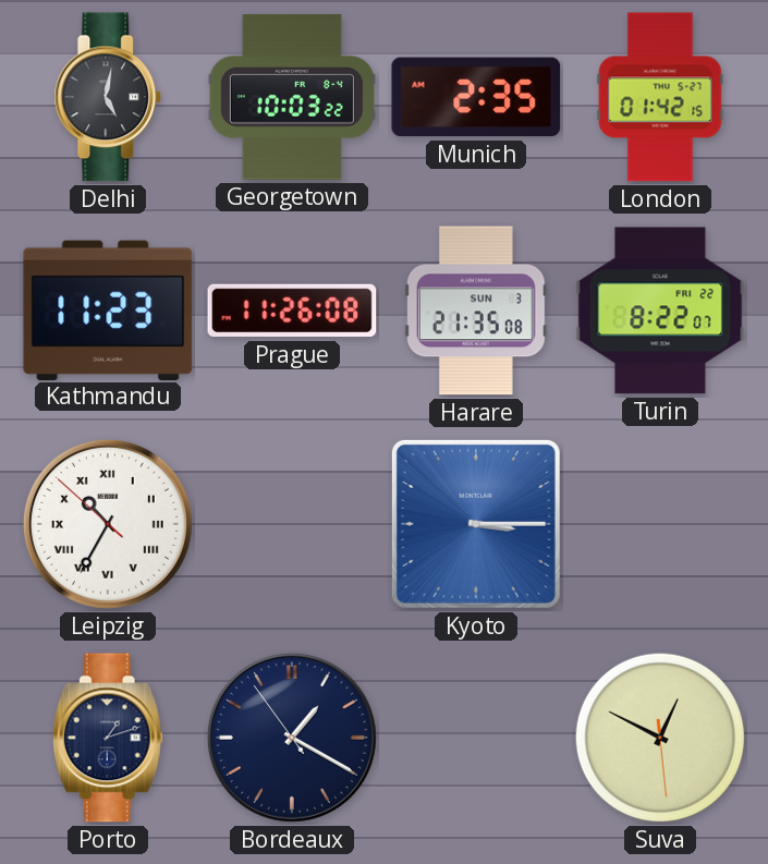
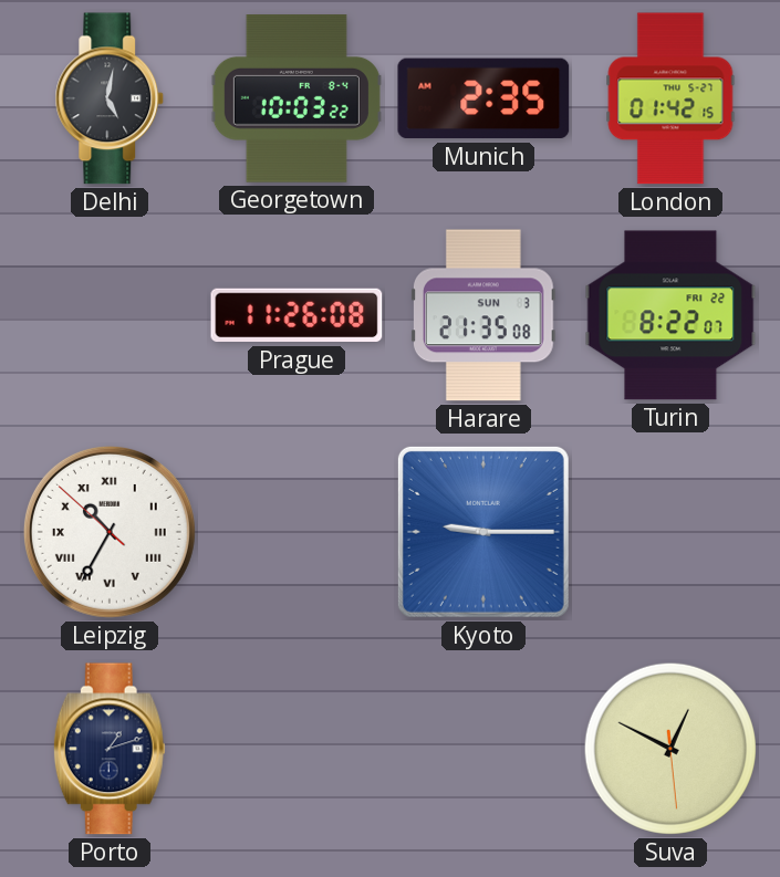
Kathmandu: 11:23 -> none
Kyoto: 3:15 -> 9:15
Bordeaux: 1:19 -> none
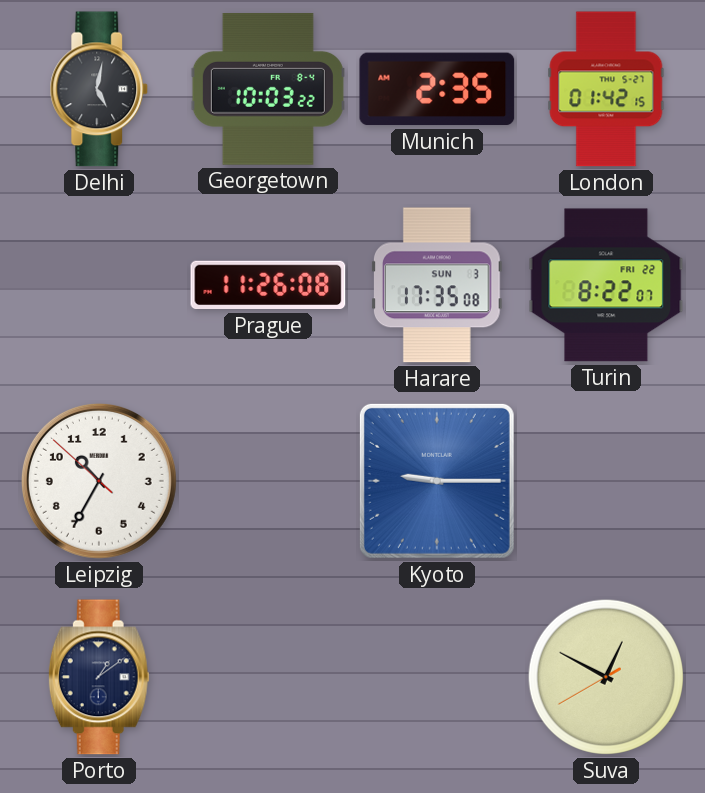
Harare: 21:35 -> 17:35
Leipzig numerals: Roman -> Arabic
Porto: 1:12 -> 1:09
Suva: 12:49:29 -> 12:49:40
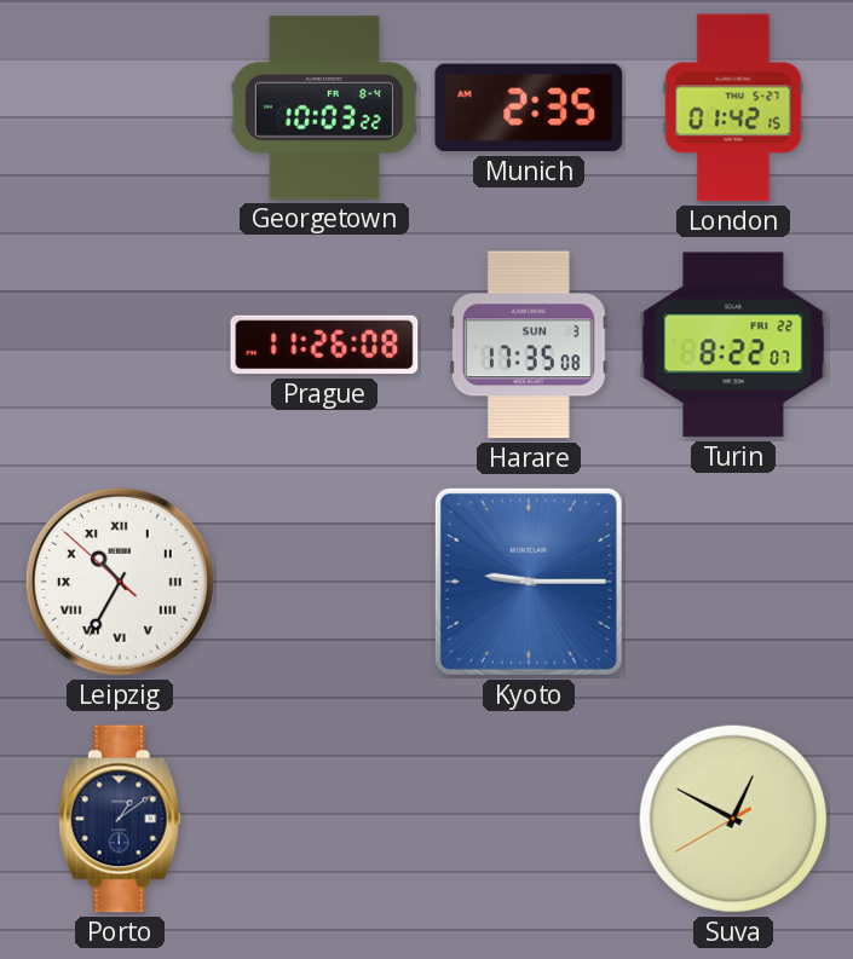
Delhi: 5:02 -> none
Leipzig numerals: Arabic -> Roman
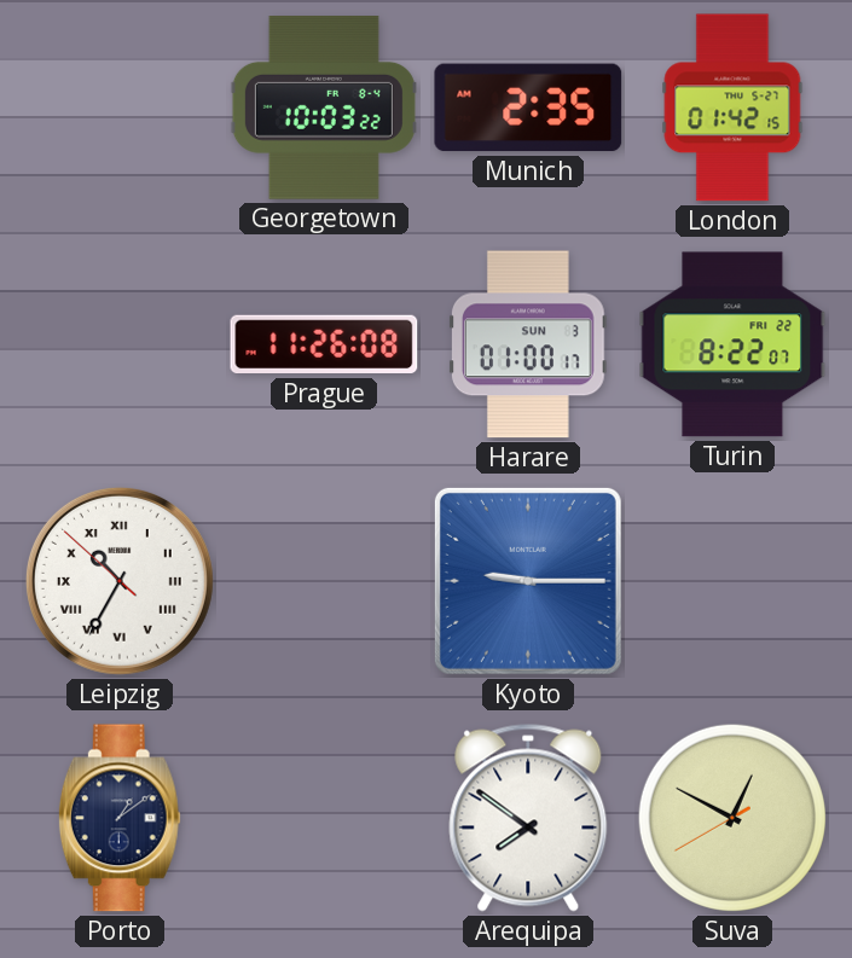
Harare: 17:35 -> 01:00
Arequipa: none -> 7:51
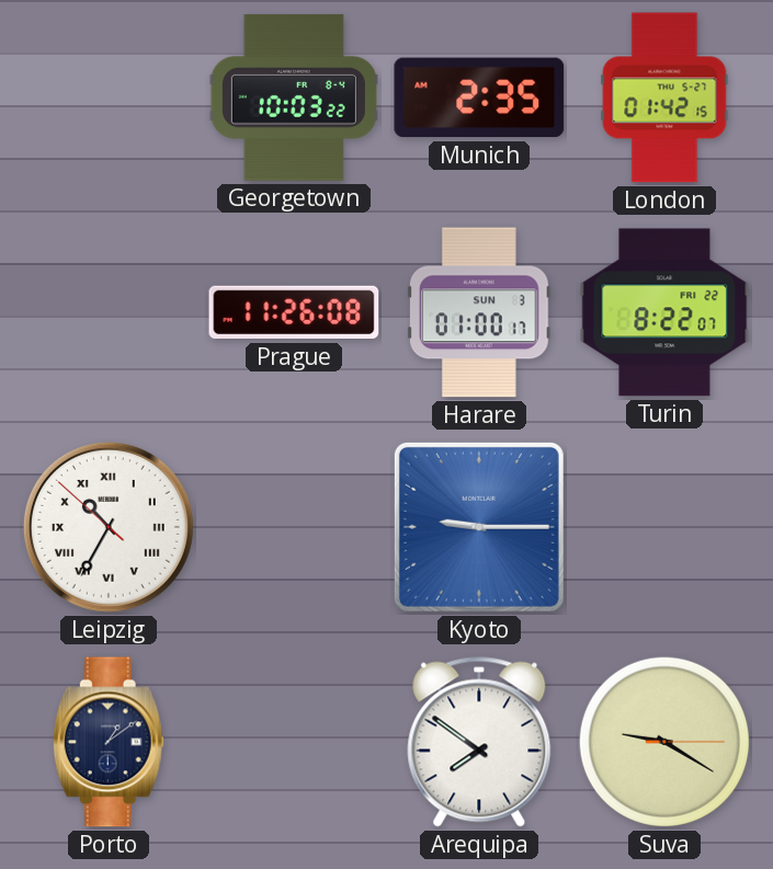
Suva: 12:49 -> 9:20
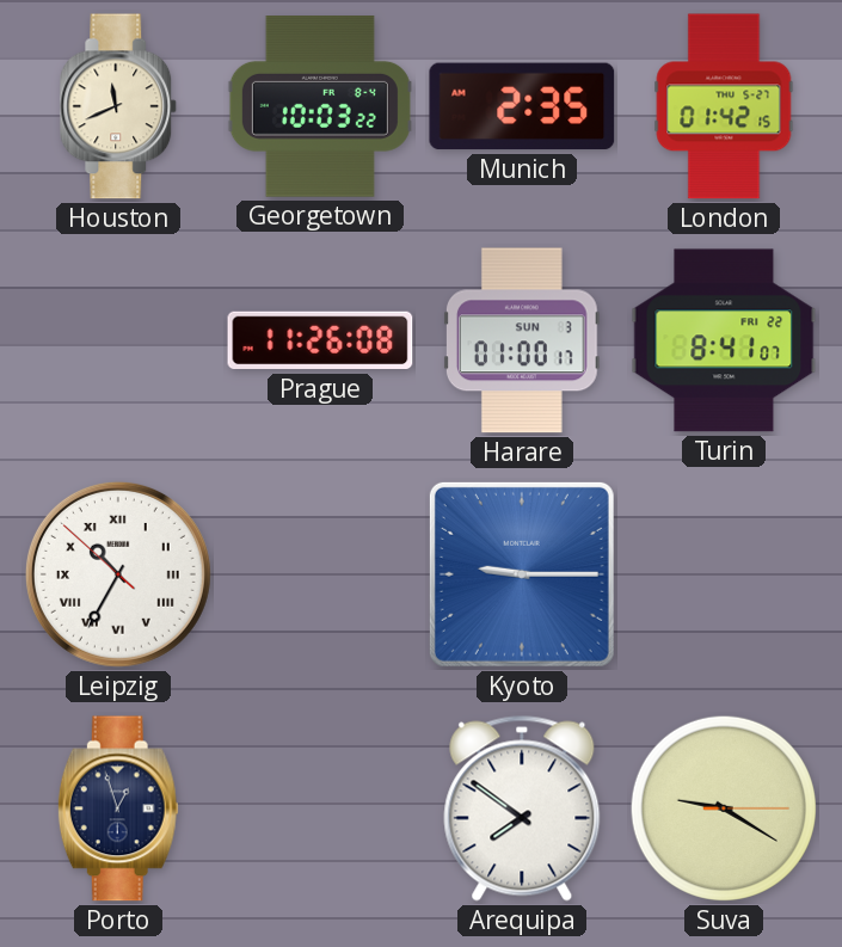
Houston: none -> 11:41
Turin: 8:22 -> 8:41
Porto: 1:09 -> 12:57
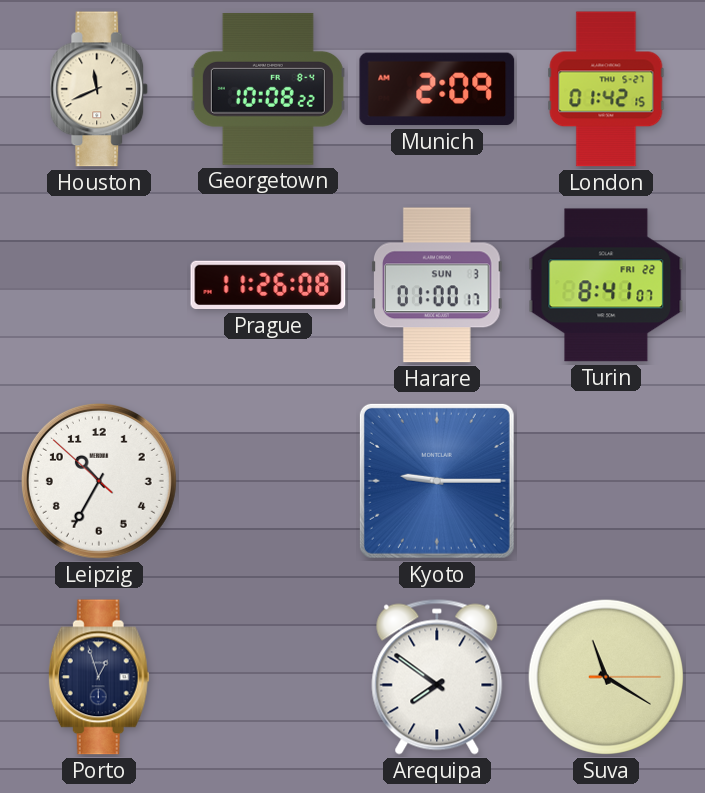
Georgetown: 10:03 -> 10:08
Munich: 2:35 -> 2:09
Leipzig numerals: Roman -> Arabic
Suva: 9:20 -> 11:20
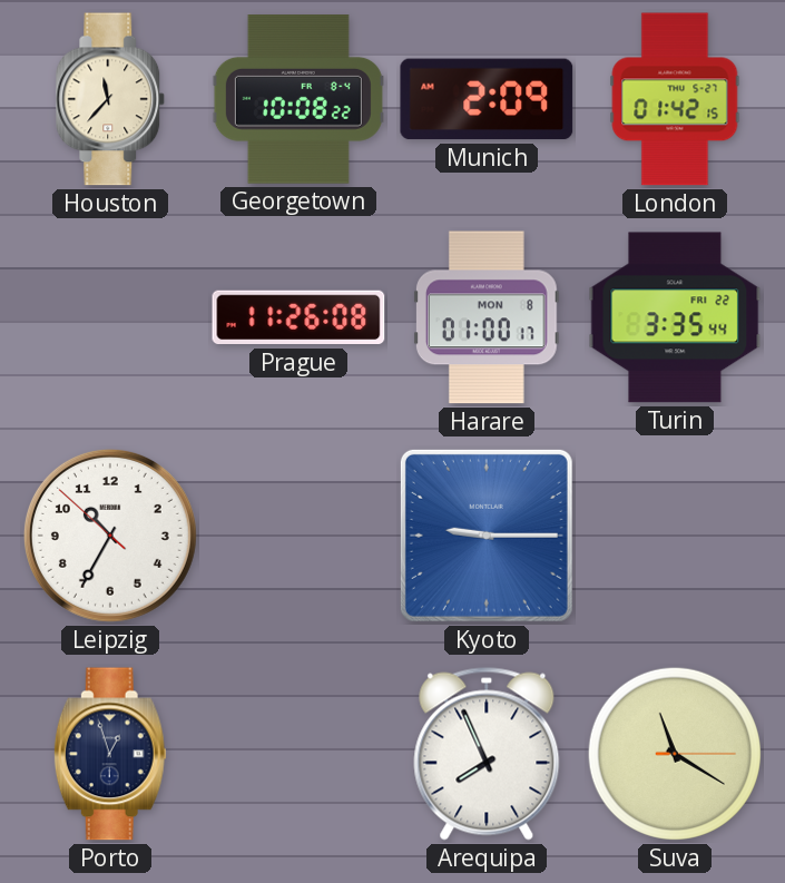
Houston: 11:41 -> 11:37
Harare date: SUN 3 -> MON 8
Turin: 8:41 -> 3:35
Arequipa: 7:51 -> 7:56
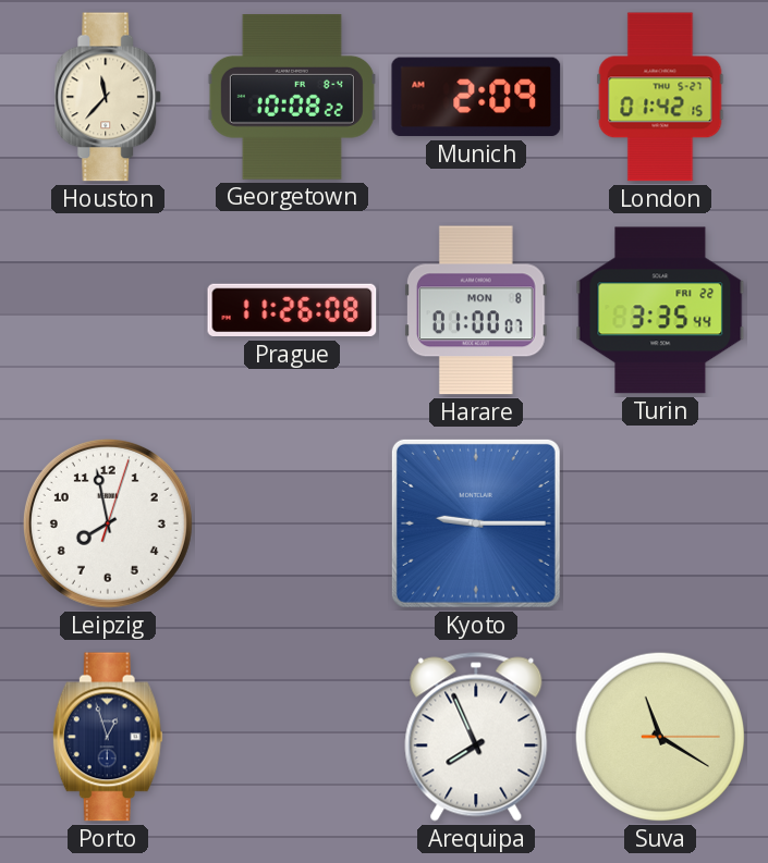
Harare: 01:00:17 -> 01:00:07
Leipzig: 10:34 -> 7:58
